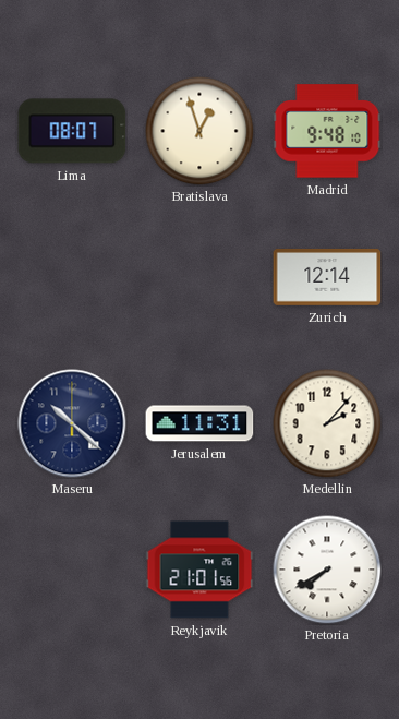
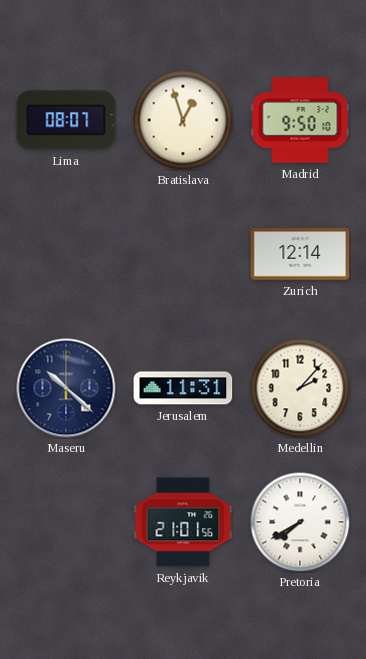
Madrid: 9:48 -> 9:50
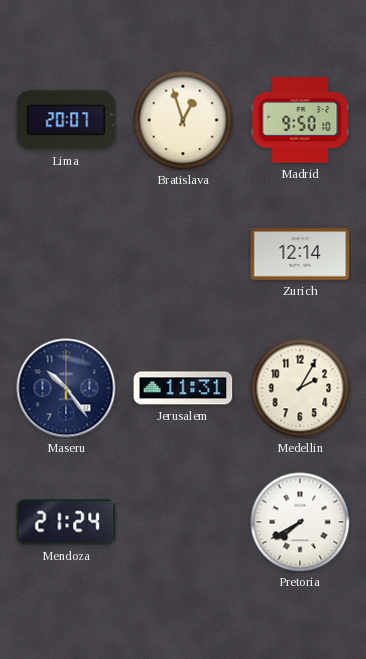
Lima: 08:07 -> 20:07
Maseru: 10:22 -> 10:24
Medellin: 2:07 -> 2:05
Mendoza: none -> 21:24
Reykjavik: 21:01 -> none
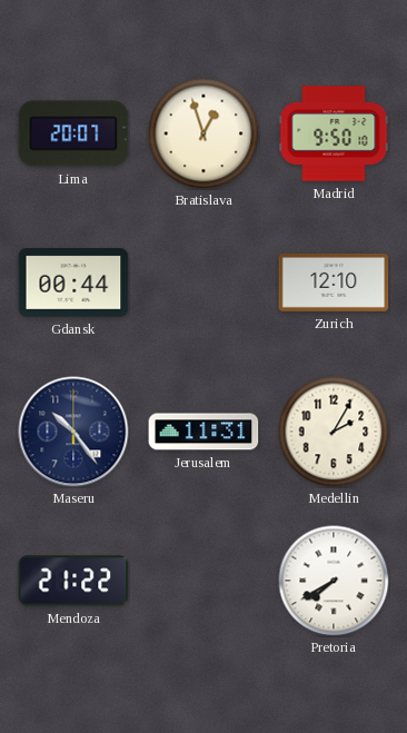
Gdansk: none -> 00:44
Zurich: 12:14 -> 12:10
Mendoza: 21:24 -> 21:22
